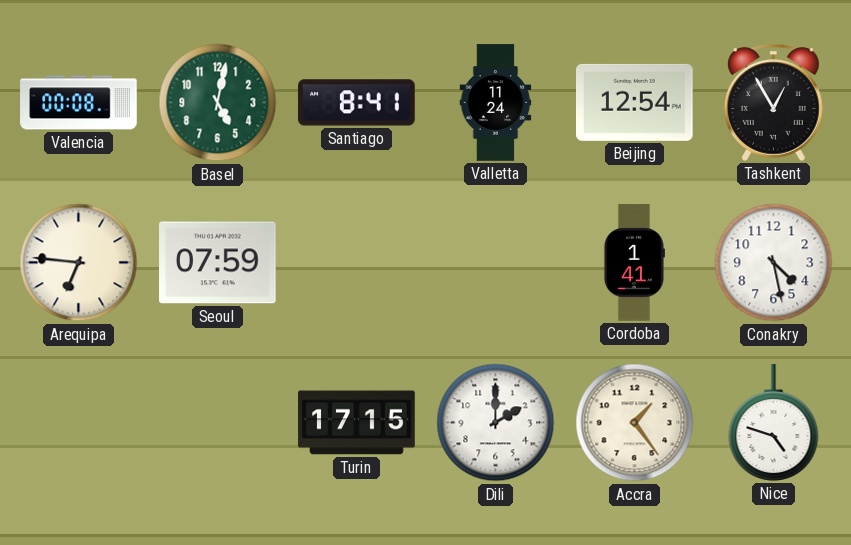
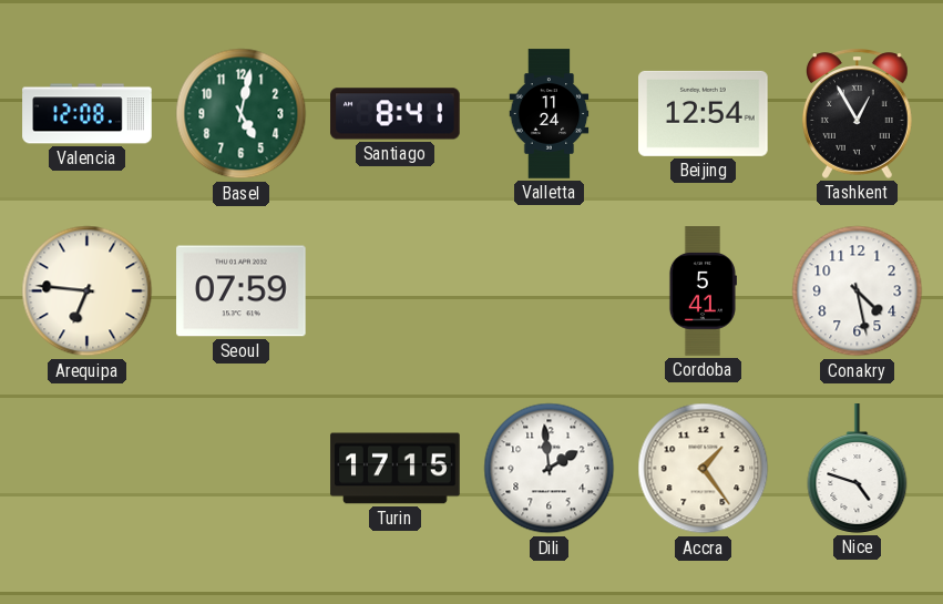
Valencia: 00:08 -> 12:08
Cordoba: 1:41 -> 5:41
Dili: 2:00 -> 1:59
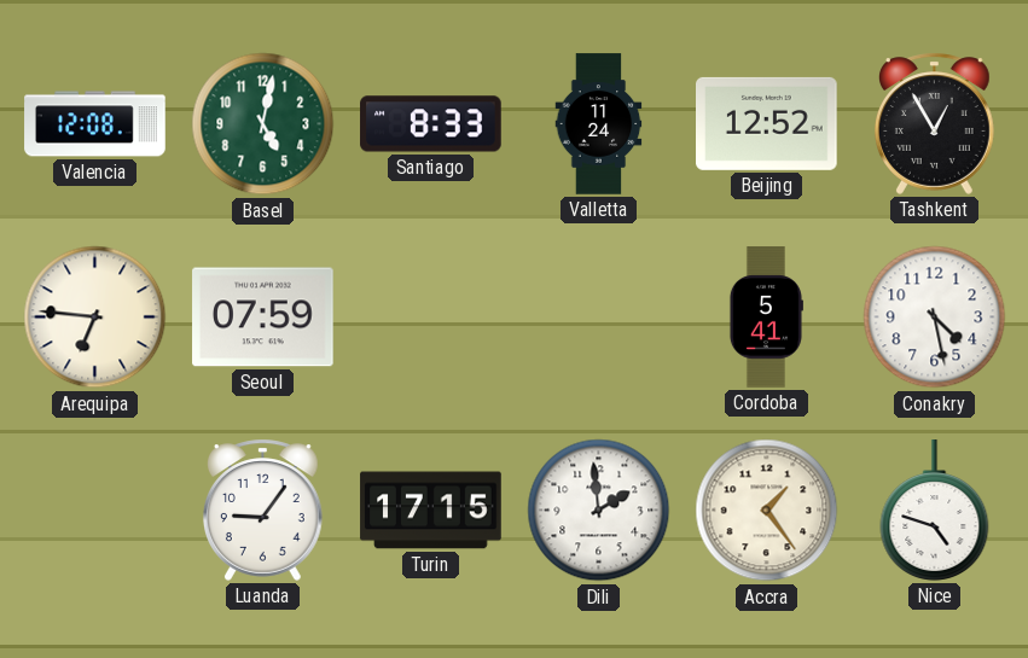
Santiago: 8:41 -> 8:33
Beijing: 12:54 -> 12:52
Luanda: none -> 9:06
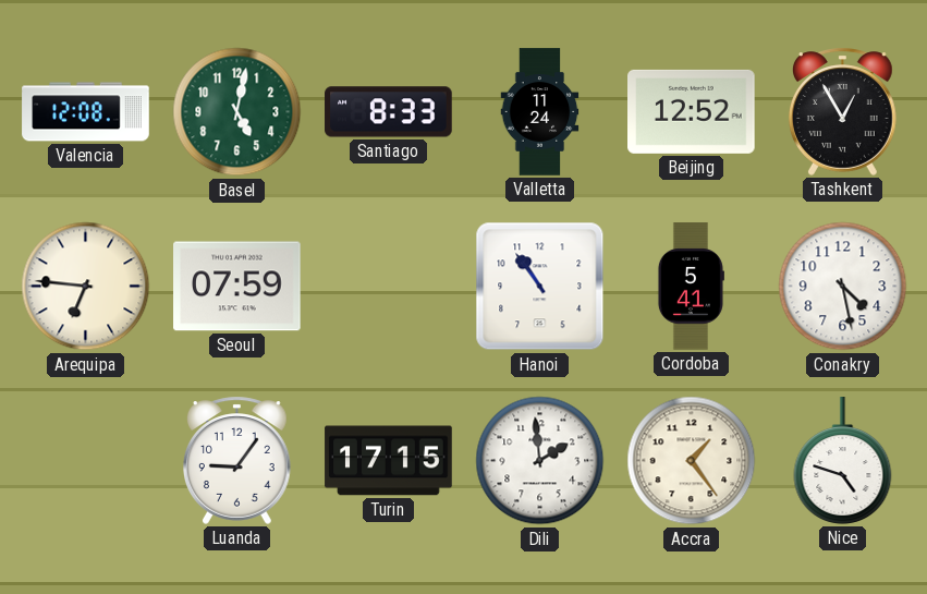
Hanoi: none -> 10:54
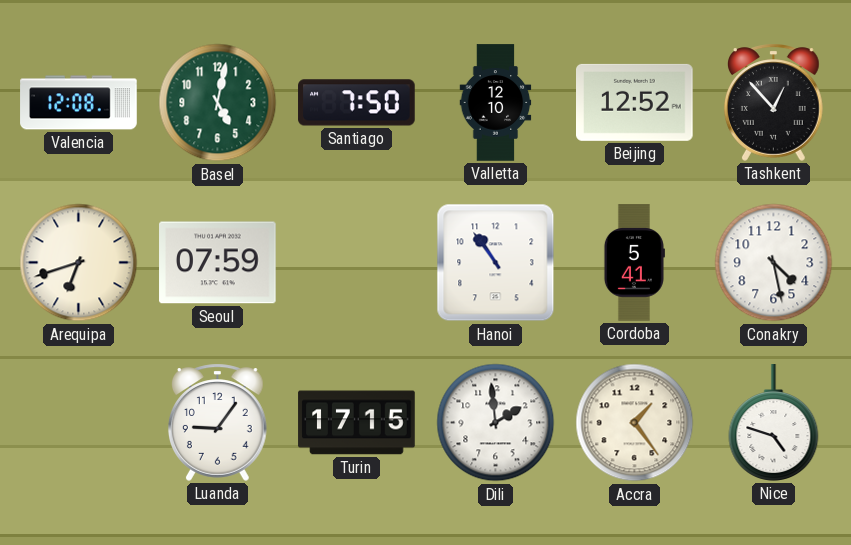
Santiago: 8:33 -> 7:50
Valletta: 11:24 -> 12:10
Tashkent: 12:55 -> 12:53
Arequipa: 6:46 -> 6:42
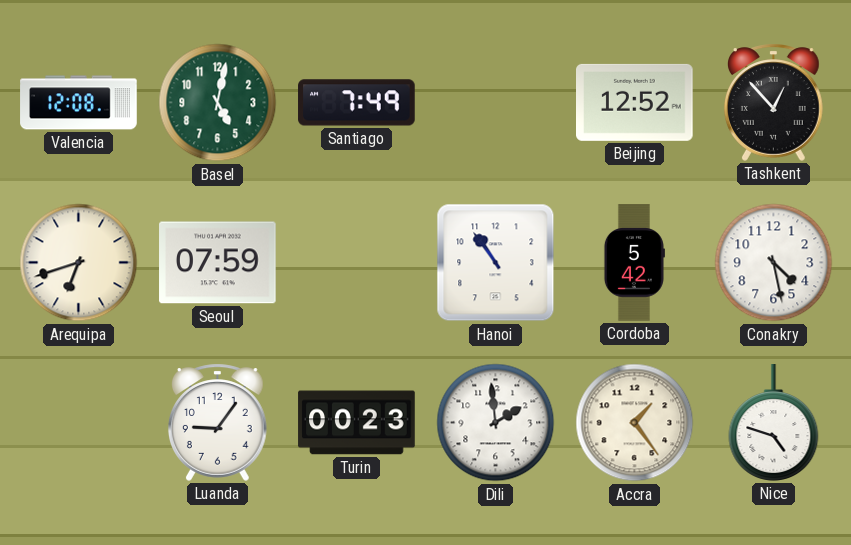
Santiago: 7:50 -> 7:49
Valletta: 12:10 -> none
Cordoba: 5:41 -> 5:42
Turin: 17:15 -> 00:23
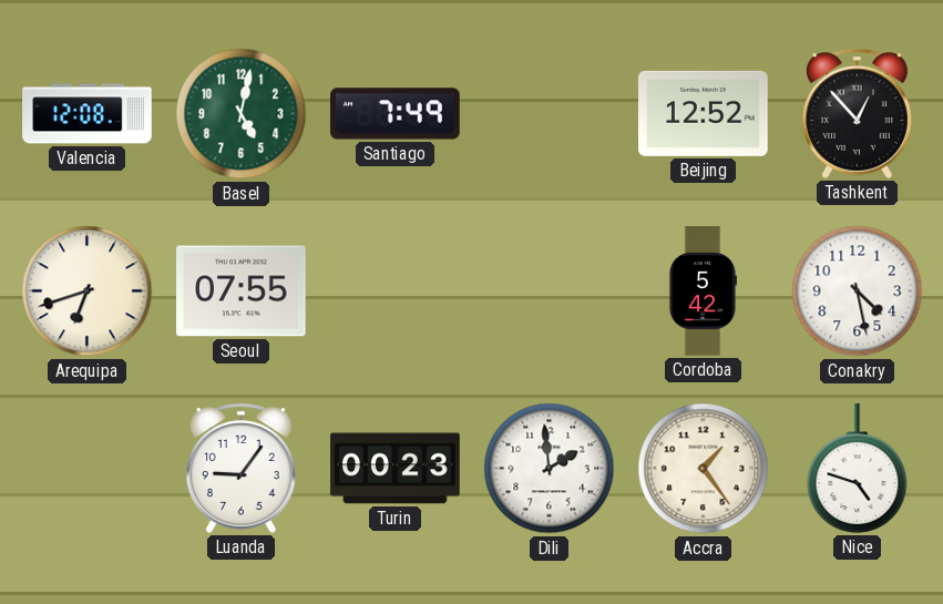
Seoul: 07:59 -> 07:55
Hanoi: 10:54 -> none
